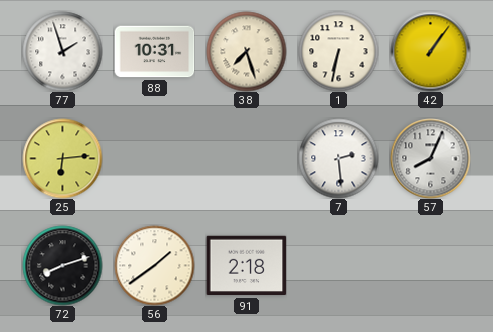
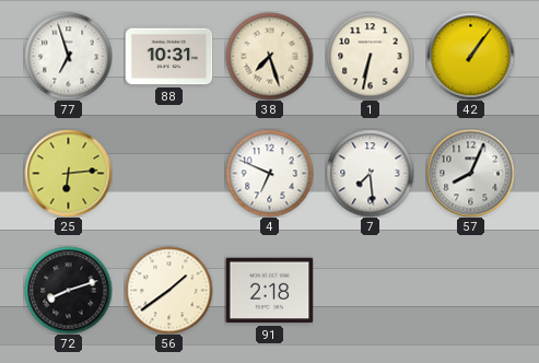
77: 1:57 -> 6:57
4: none -> 6:49
7: 2:29 -> 7:29
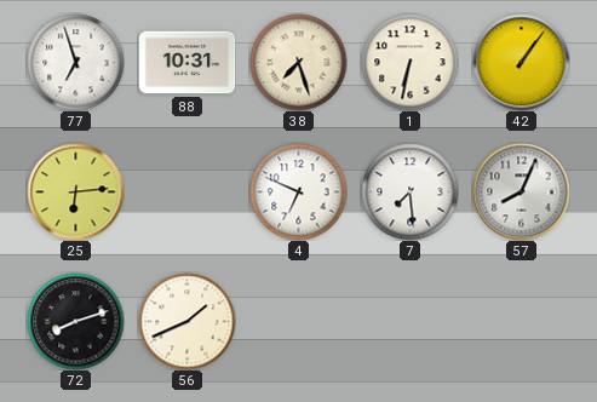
56: 1:39 -> 1:41
91: 2:18 -> none
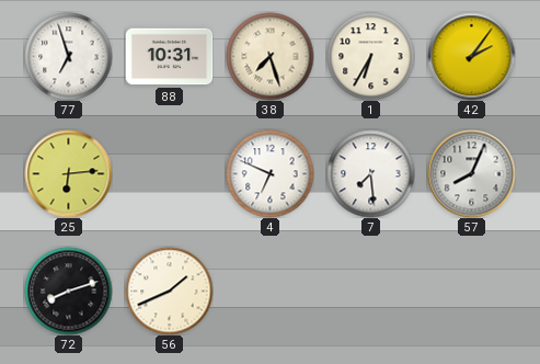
1: 6:32 -> 6:35
42: 1:06 -> 2:06
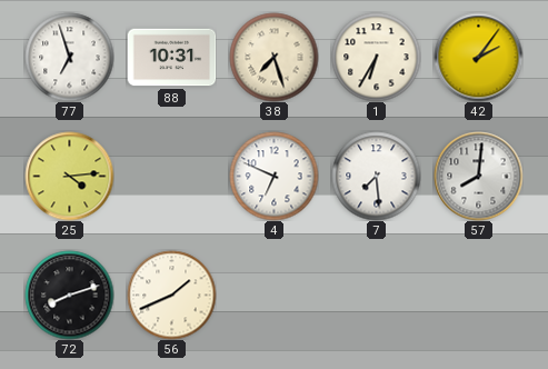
25: 6:14 -> 4:14
57: 8:04 -> 8:01
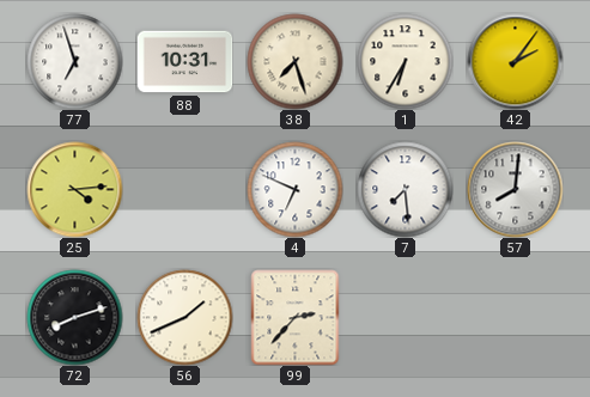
99: none -> 2:37
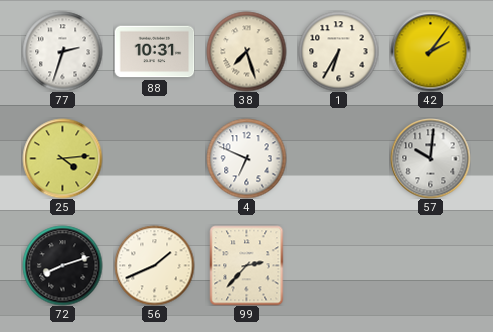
77: 6:57 -> 2:33
7: 7:29 -> none
57: 8:01 -> 10:01
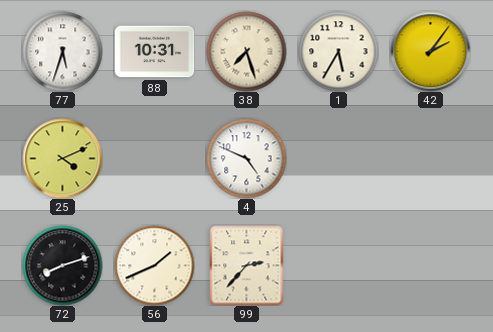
77: 2:33 -> 5:33
1: 6:35 -> 5:35
25: 4:14 -> 4:11
4: 6:49 -> 4:49
57: 10:01 -> none
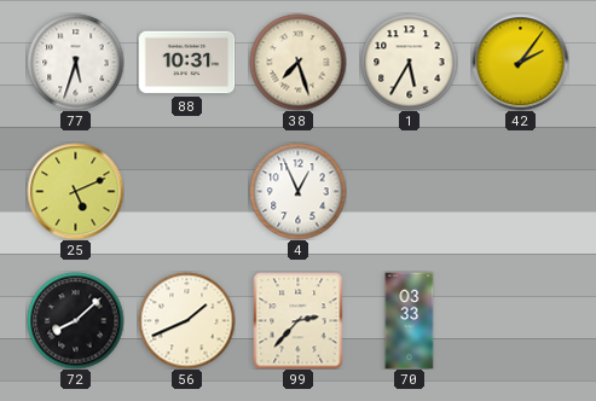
25: 4:11 -> 5:11
4: 4:49 -> 12:56
72: 8:12 -> 8:08
70: none -> 03:33
